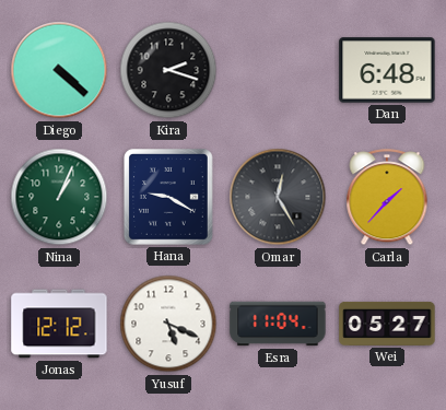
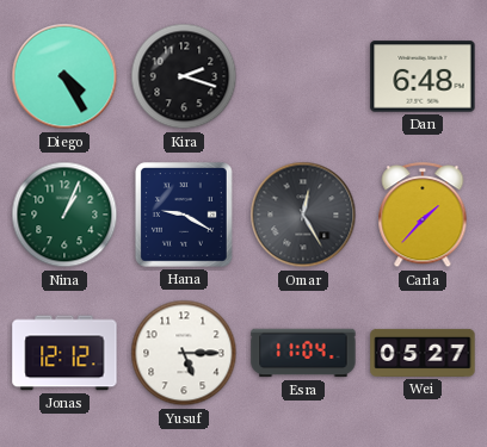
Diego: 4:22 -> 4:25
Yusuf: 5:19 -> 5:15
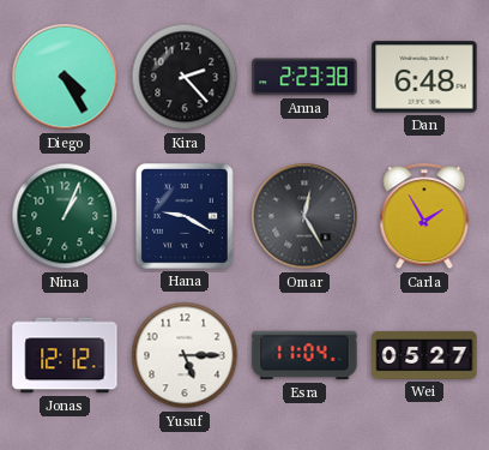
Kira: 2:18 -> 2:23
Anna: none -> 2:23
Carla: 1:37 -> 1:55
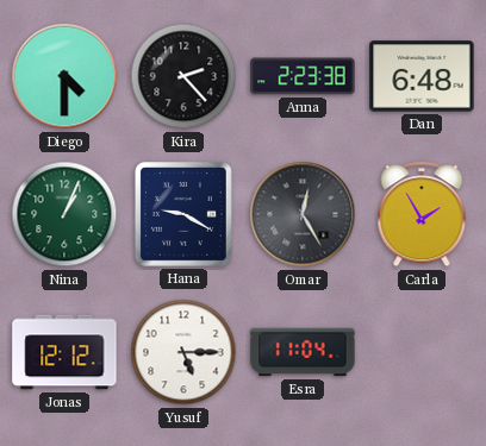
Diego: 4:25 -> 4:30
Wei: 05:27 -> none
